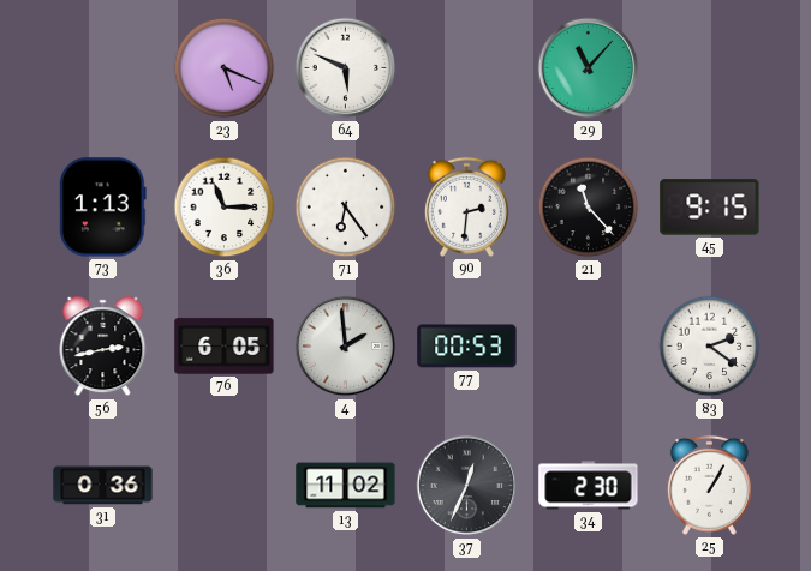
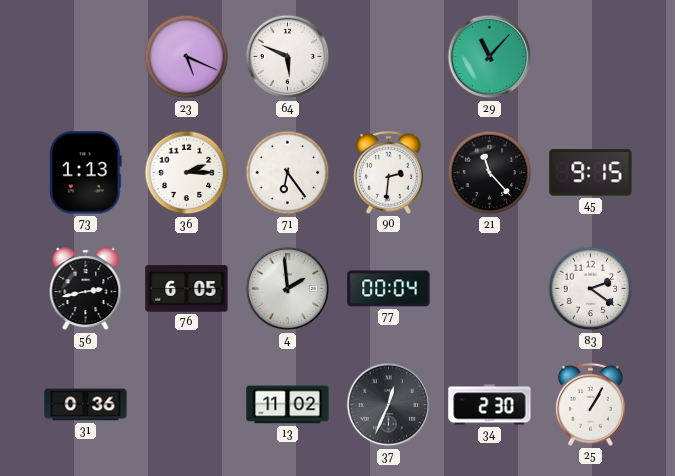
36: 11:15 -> 2:15
77: 00:53 -> 00:04
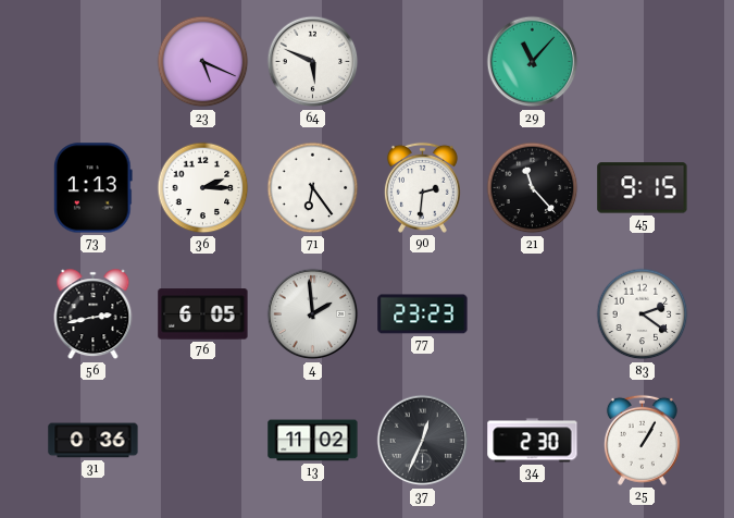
77: 00:04 -> 23:23
